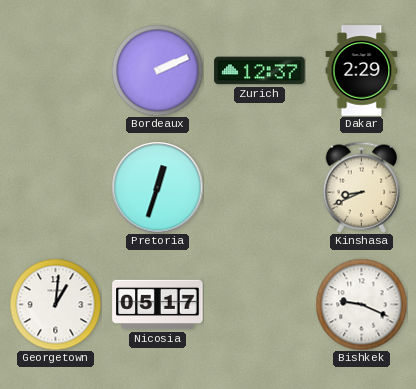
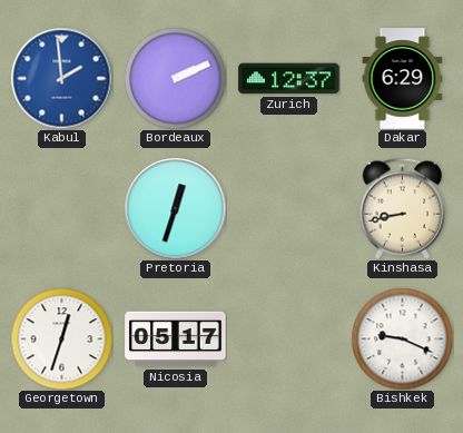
Kabul: none -> 1:59
Dakar: 2:29 -> 6:29
Kinshasa: 8:41 -> 8:43
Georgetown: 1:01 -> 12:33
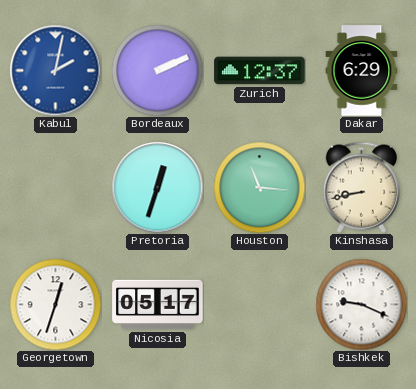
Kabul: 1:59 -> 2:02
Houston: none -> 11:16
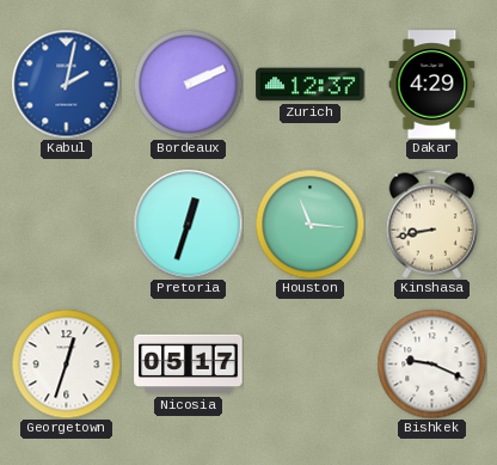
Dakar: 6:29 -> 4:29
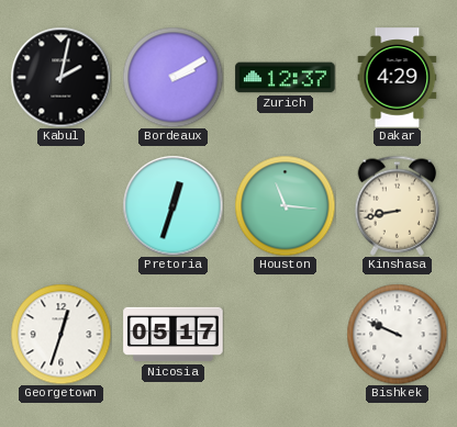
Kabul dial: blue -> black
Bordeaux: 2:11 -> 2:10
Bishkek: 9:19 -> 9:49
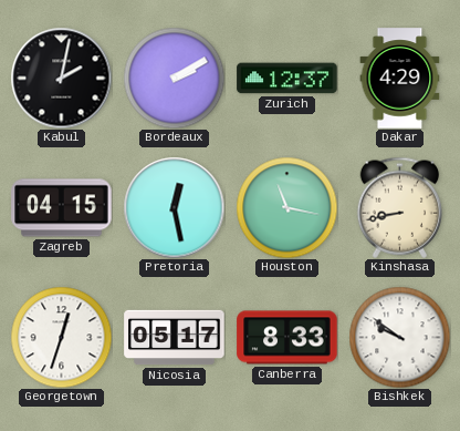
Zagreb: none -> 04:15
Pretoria: 12:33 -> 12:28
Houston: 11:16 -> 11:17
Canberra: none -> 8:33
Bishkek: 9:49 -> 9:51
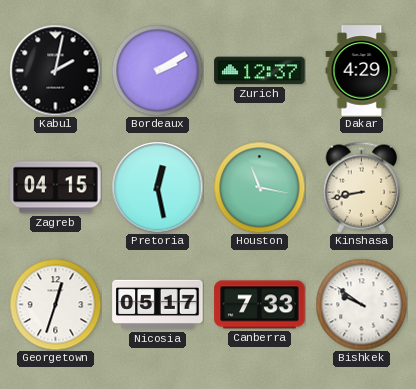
Canberra: 8:33 -> 7:33
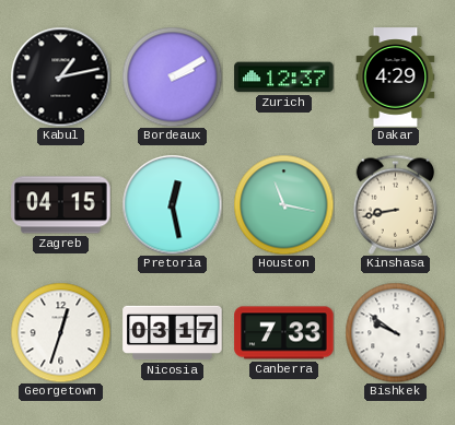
Kabul: 2:02 -> 1:13
Nicosia: 05:17 -> 03:17
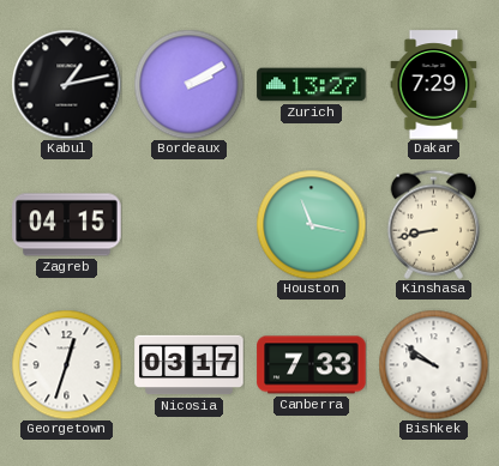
Zurich: 12:37 -> 13:27
Dakar: 4:29 -> 7:29
Pretoria: 12:28 -> none
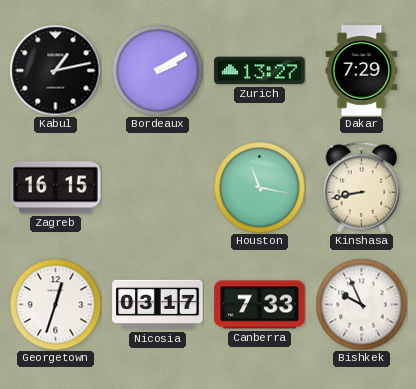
Zagreb: 04:15 -> 16:15
Bishkek: 9:51 -> 9:56
